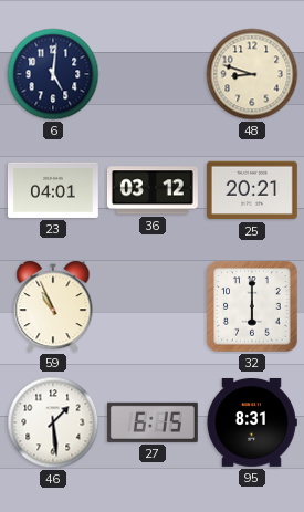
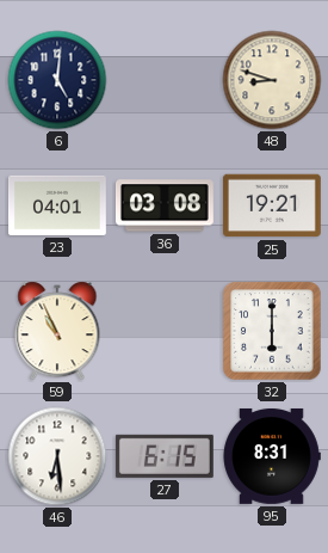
36: 03:12 -> 03:08
25: 20:21 -> 19:21
46: 1:29 -> 6:29
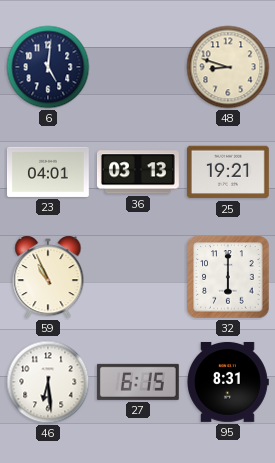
36: 03:08 -> 03:13
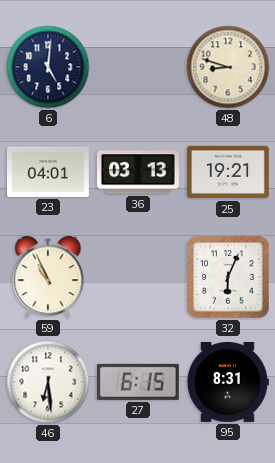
32: 6:00 -> 6:04
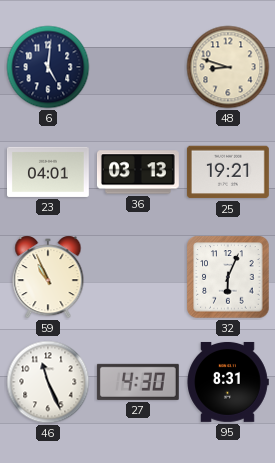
46: 6:29 -> 11:26
27: 6:15 -> 4:30
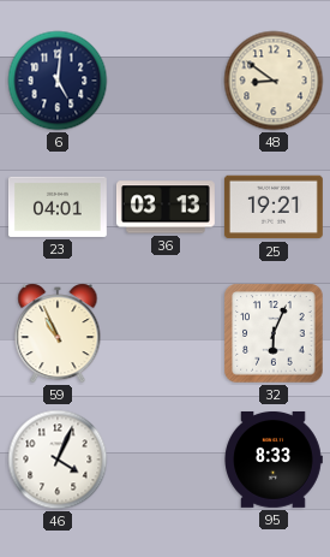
48: 8:48 -> 8:51
46: 11:26 -> 4:04
27: 4:30 -> none
95: 8:31 -> 8:33
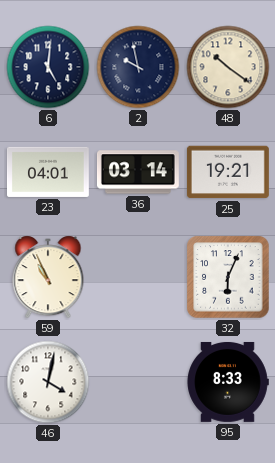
2: none -> 9:58
48: 8:51 -> 10:21
36: 03:13 -> 03:14
46: 4:04 -> 4:02
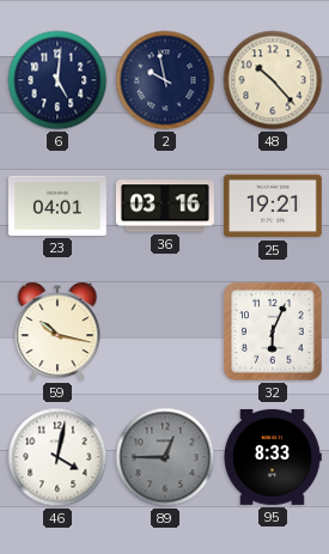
48: 10:21 -> 10:23
36: 03:14 -> 03:16
59: 10:56 -> 10:17
89: none -> 12:45
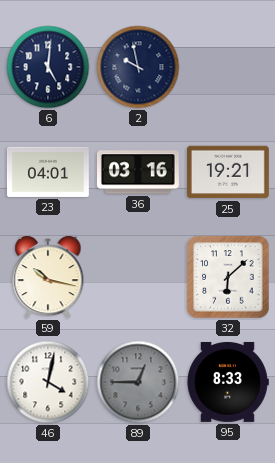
48: 10:23 -> none
32: 6:04 -> 6:08
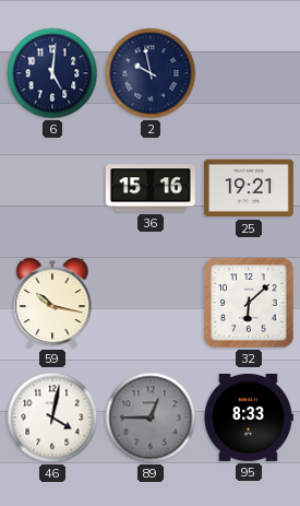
23: 04:01 -> none
36: 03:16 -> 15:16
